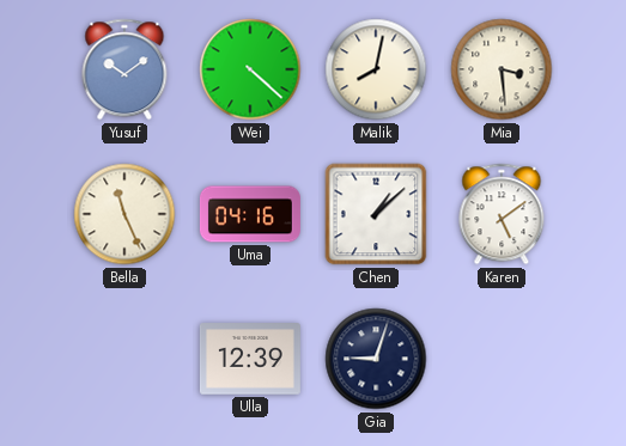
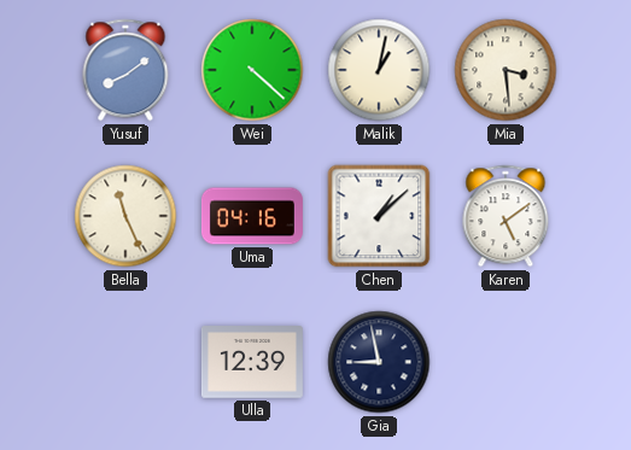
Yusuf: 10:09 -> 8:09
Malik: 8:02 -> 1:02
Gia: 9:03 -> 8:58
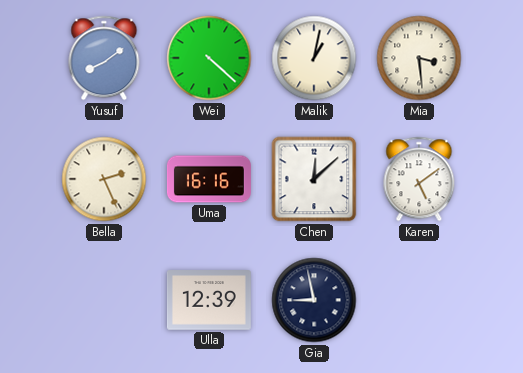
Bella: 11:26 -> 2:26
Uma: 04:16 -> 16:16
Chen: 1:08 -> 12:08
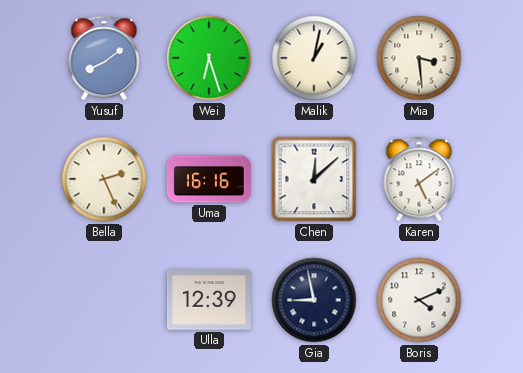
Wei: 4:22 -> 6:27
Boris: none -> 4:11
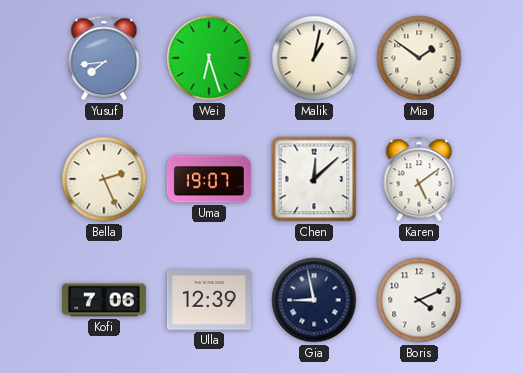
Yusuf: 8:09 -> 7:44
Mia: 3:29 -> 1:51
Uma: 16:16 -> 19:07
Kofi: none -> 7:06
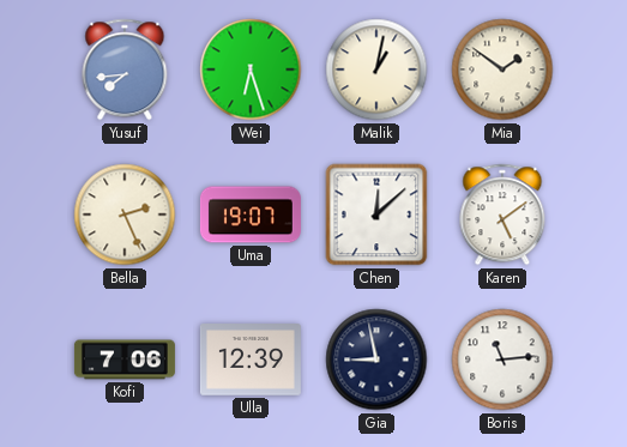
Boris: 4:11 -> 11:14
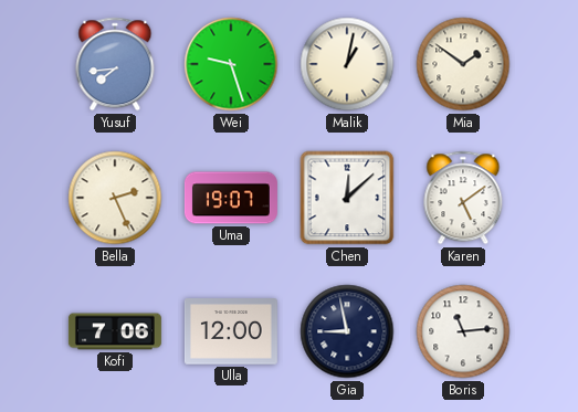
Wei: 6:27 -> 9:27
Ulla: 12:39 -> 12:00
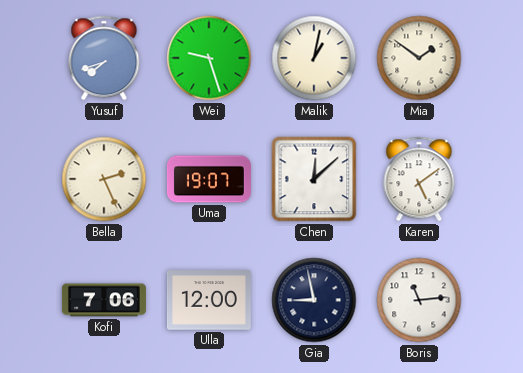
Yusuf: 7:44 -> 7:42
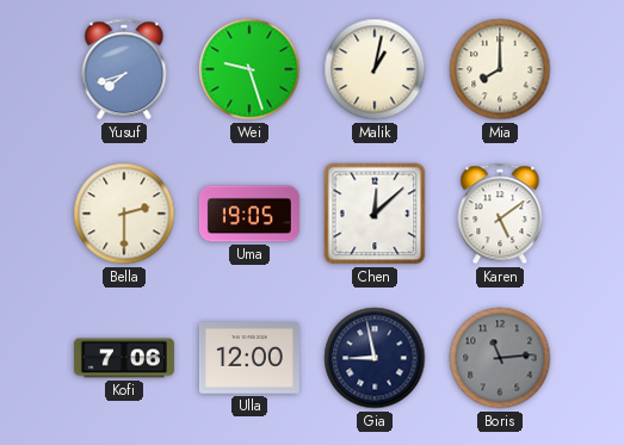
Mia: 1:51 -> 8:00
Bella: 2:26 -> 2:30
Uma: 19:07 -> 19:05
Boris dial: white -> grey
